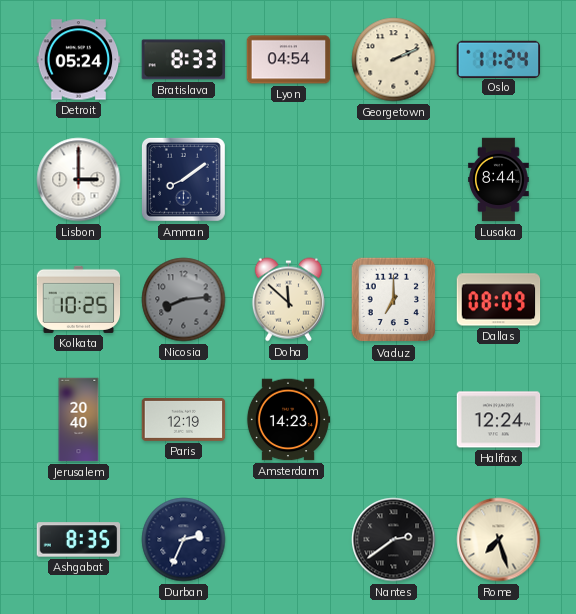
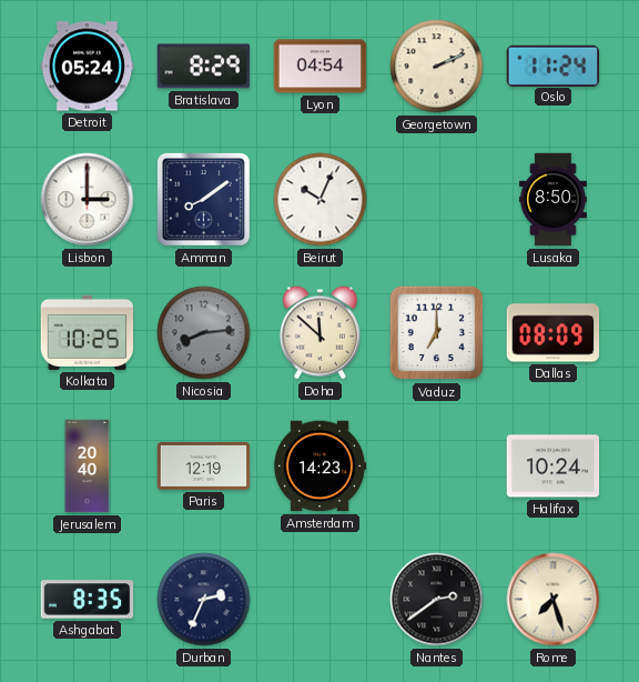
Bratislava: 8:33 -> 8:29
Beirut: none -> 10:04
Lusaka: 8:44 -> 8:50
Halifax: 12:24 -> 10:24
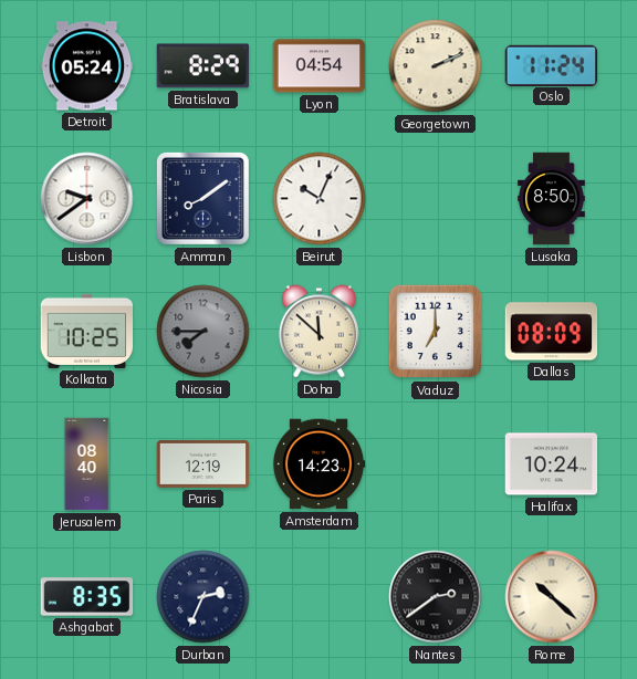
Lisbon: 3:00 -> 9:39
Nicosia: 8:14 -> 7:45
Jerusalem: 20:40 -> 08:40
Rome: 7:27 -> 10:22
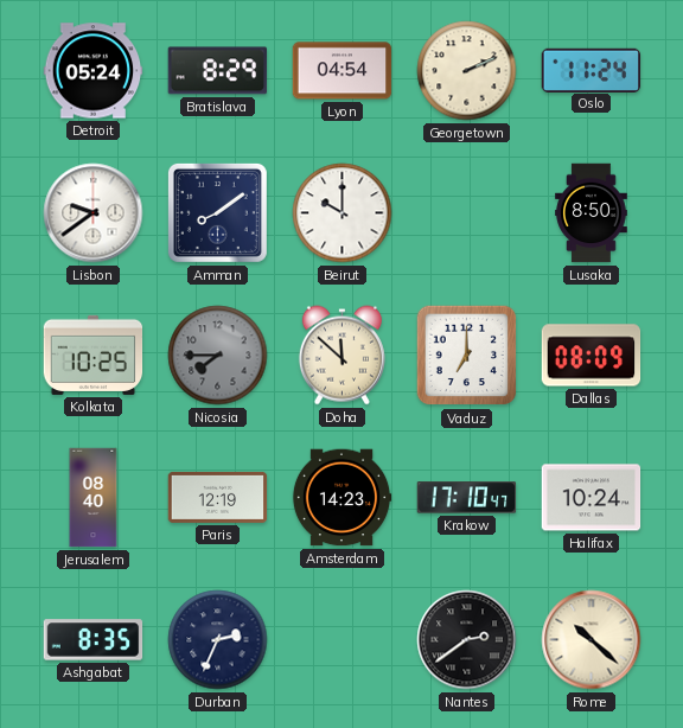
Beirut: 10:04 -> 10:00
Krakow: none -> 17:10
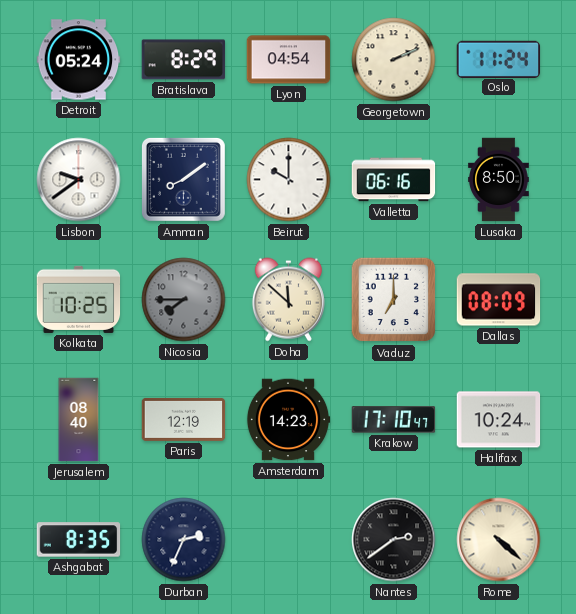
Valletta: none -> 06:16
Rome: 10:22 -> 4:22
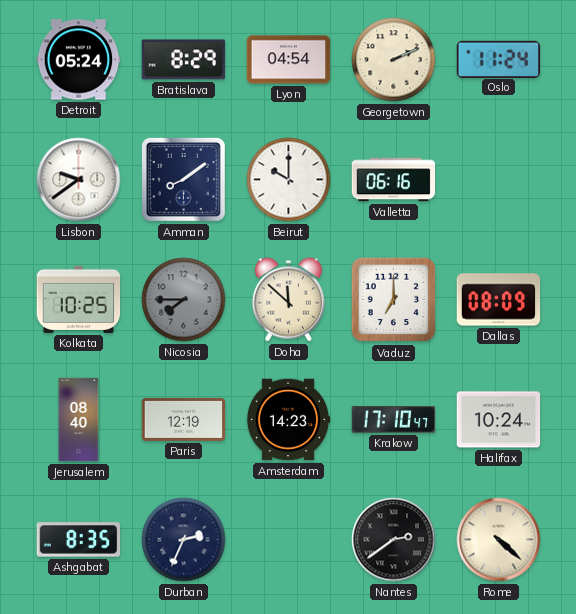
Lusaka: 8:50 -> none
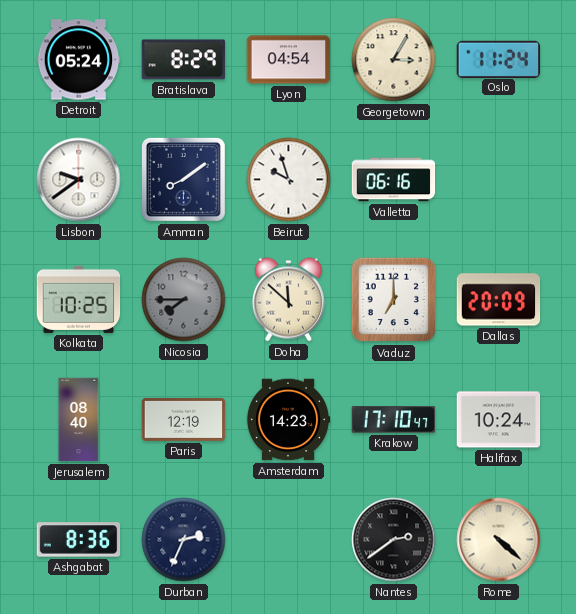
Georgetown: 2:11 -> 3:05
Beirut: 10:00 -> 9:57
Dallas: 08:09 -> 20:09
Ashgabat: 8:35 -> 8:36
